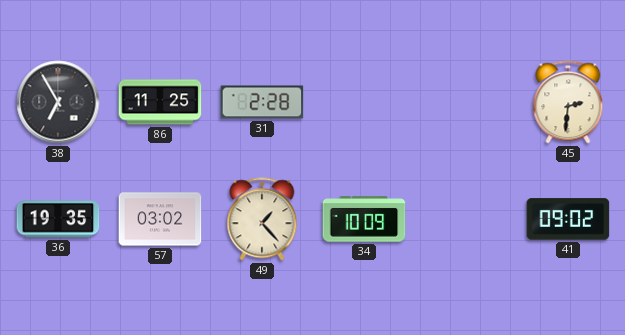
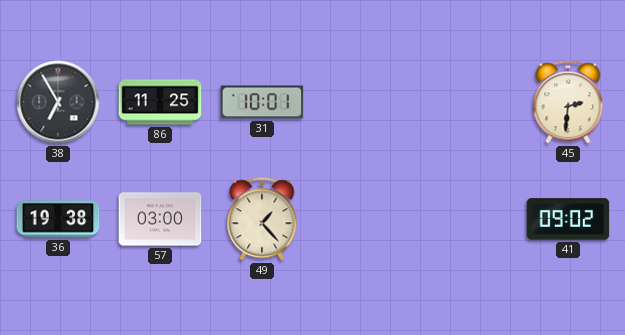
31: 2:28 -> 10:01
36: 19:35 -> 19:38
57: 03:02 -> 03:00
34: 10:09 -> none
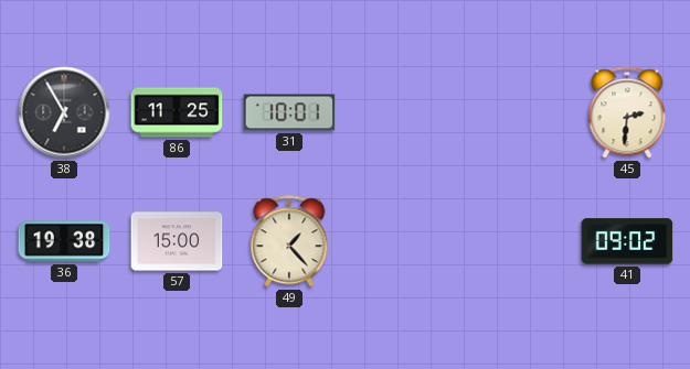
57: 03:00 -> 15:00
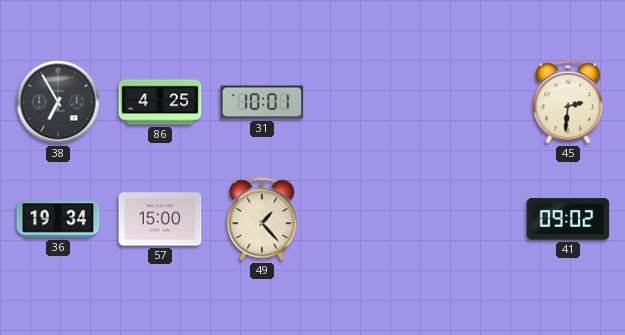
86: 11:25 -> 4:25
36: 19:38 -> 19:34
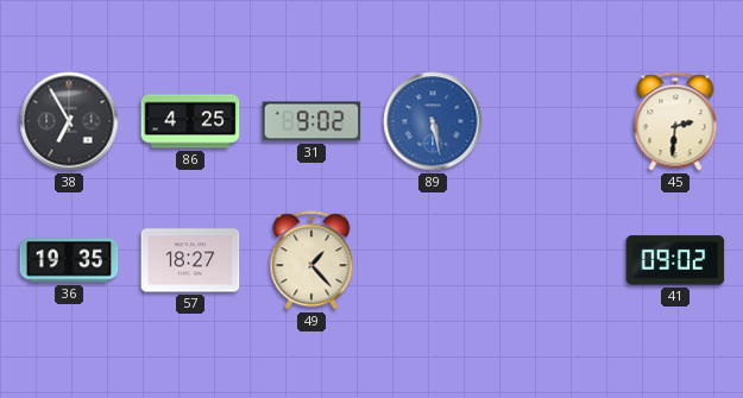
31: 10:01 -> 9:02
89: none -> 5:28
36: 19:34 -> 19:35
57: 15:00 -> 18:27
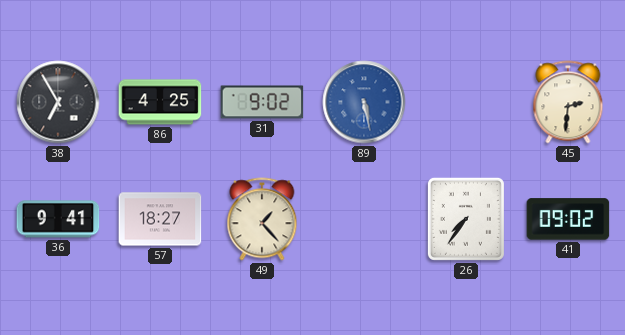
36: 19:35 -> 9:41
26: none -> 7:36
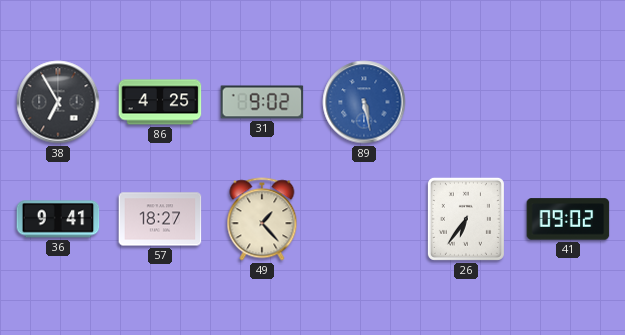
45: 2:31 -> none
26: 7:36 -> 6:36
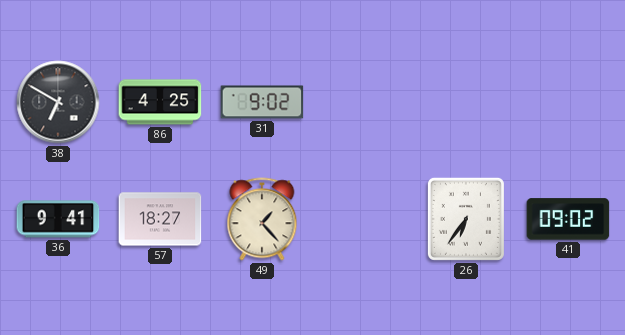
38: 6:55 -> 6:50
89: 5:28 -> none
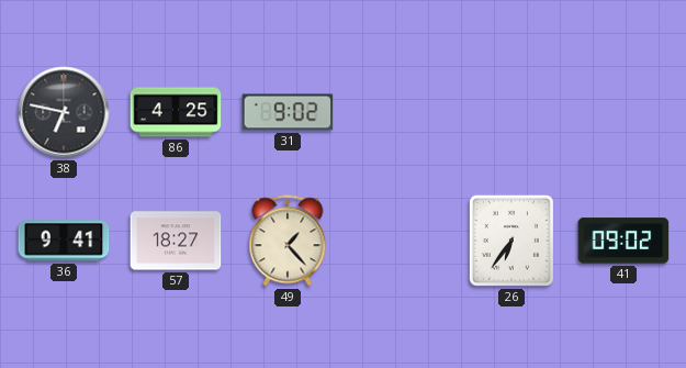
38: 6:50 -> 6:47
